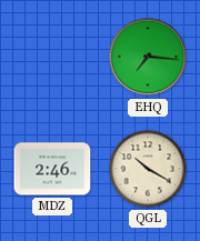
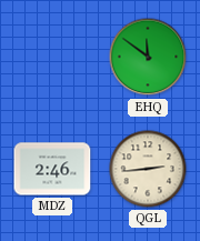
EHQ: 7:16 -> 11:51
QGL: 10:20 -> 2:44
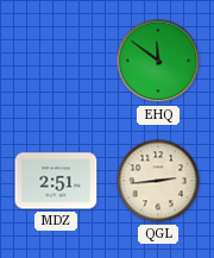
MDZ: 2:46 -> 2:51
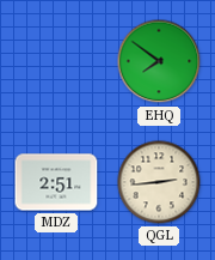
EHQ: 11:51 -> 7:51
